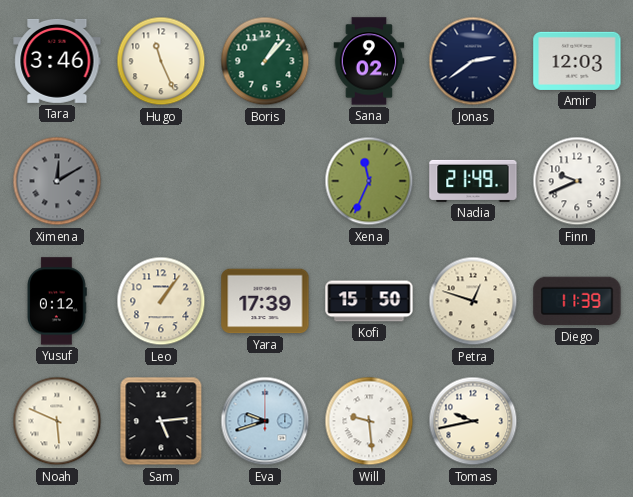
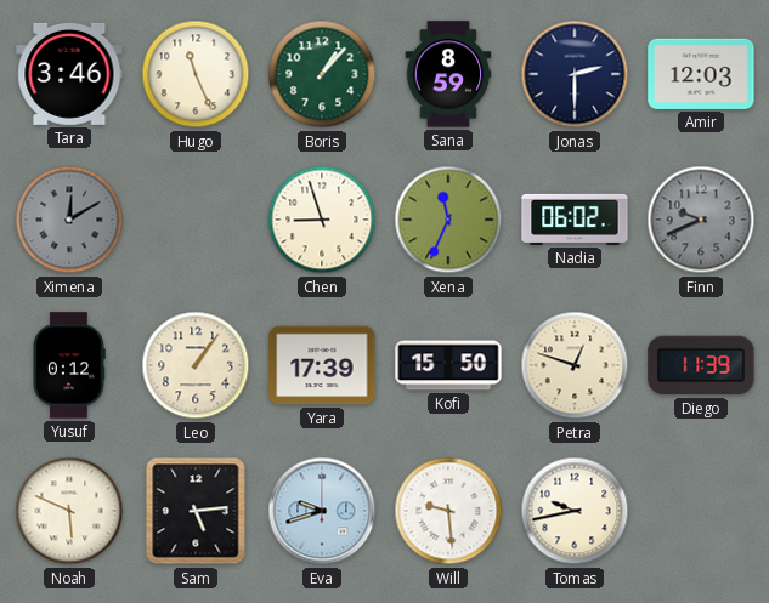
Sana: 9:02 -> 8:59
Jonas: 2:39 -> 2:30
Chen: none -> 8:57
Nadia: 21:49 -> 06:02
Finn dial: white -> grey
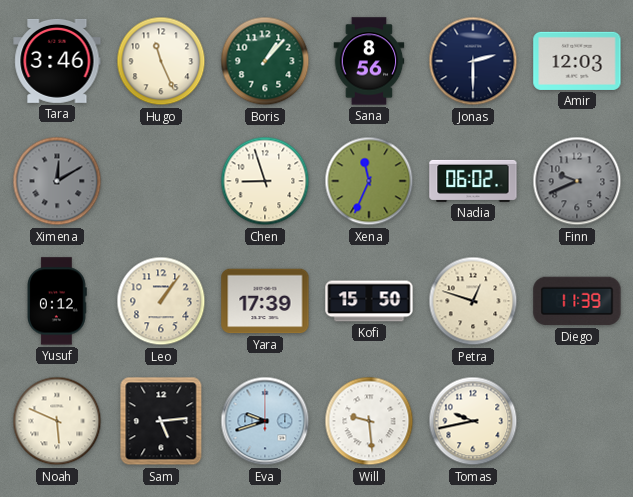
Sana: 8:59 -> 8:56
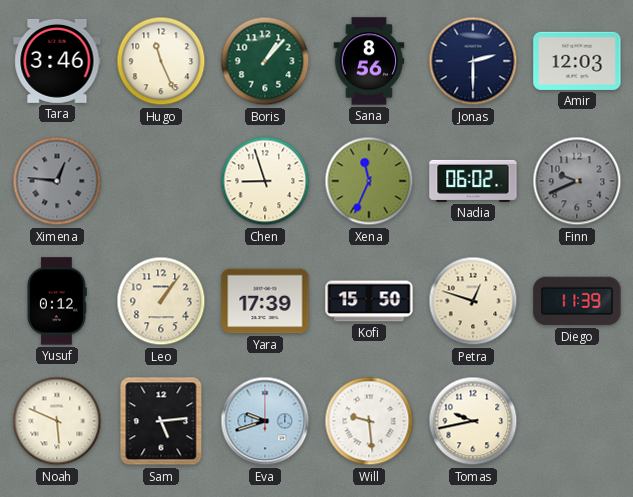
Ximena: 12:10 -> 12:46
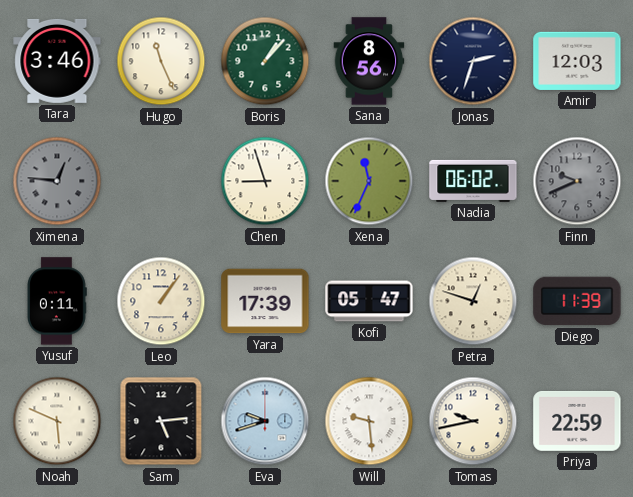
Jonas: 2:30 -> 2:33
Yusuf: 0:12 -> 0:11
Kofi: 15:50 -> 05:47
Priya: none -> 22:59
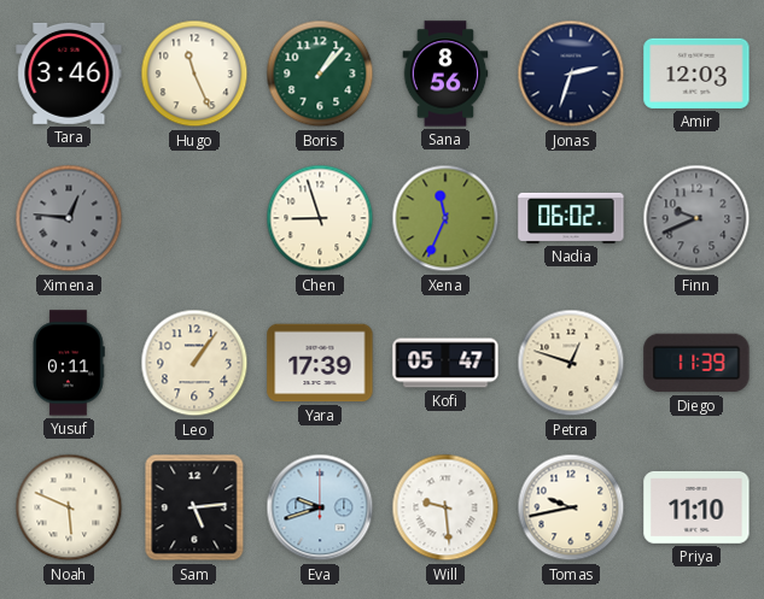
Priya: 22:59 -> 11:10
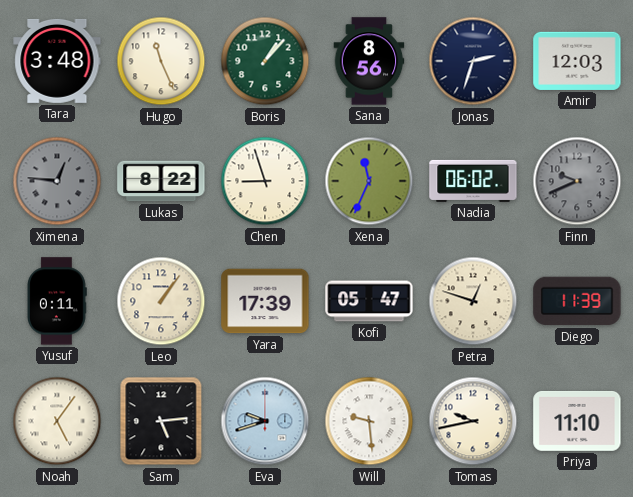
Tara: 3:46 -> 3:48
Lukas: none -> 8:22
Noah: 5:49 -> 5:06
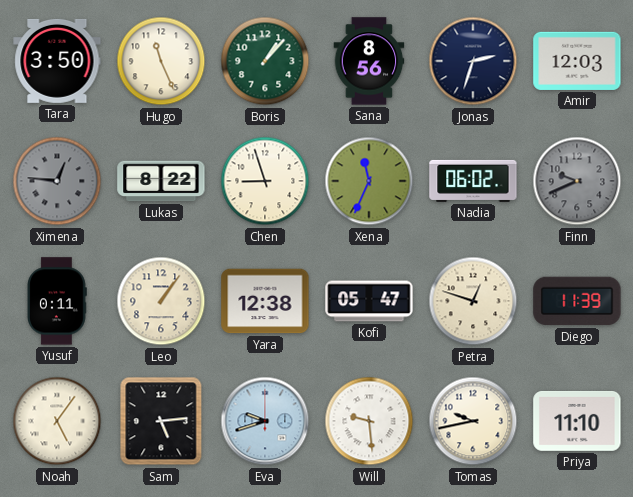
Tara: 3:48 -> 3:50
Yara: 17:39 -> 12:38
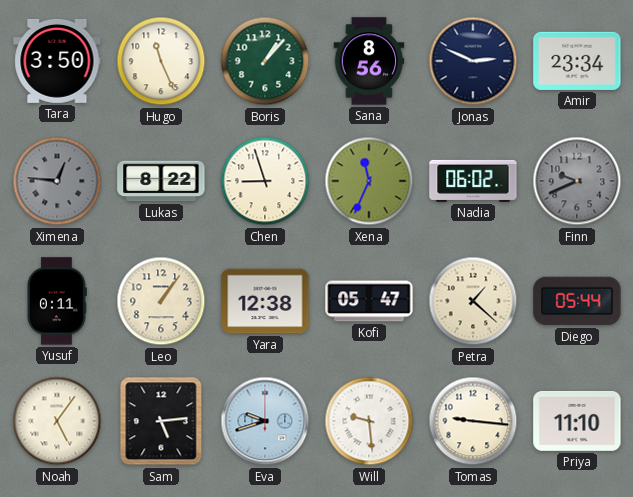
Jonas: 2:33 -> 2:49
Amir: 12:03 -> 23:34
Petra: 12:48 -> 1:22
Diego: 11:39 -> 05:44
Tomas: 9:43 -> 9:16
